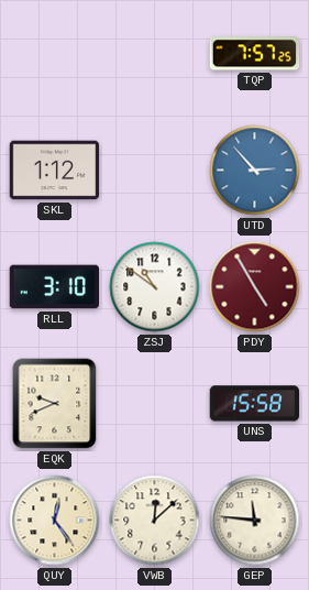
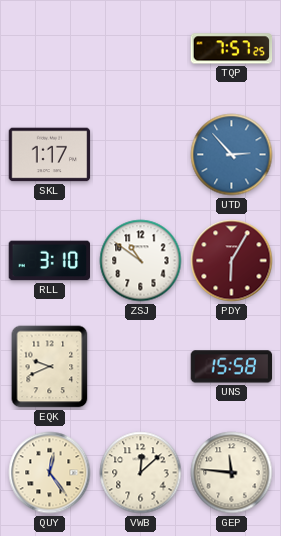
SKL: 1:12 -> 1:17
PDY: 4:55 -> 6:05
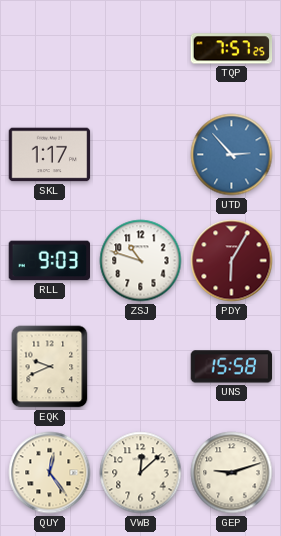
RLL: 3:10 -> 9:03
ZSJ: 10:51 -> 10:48
GEP: 11:46 -> 9:12
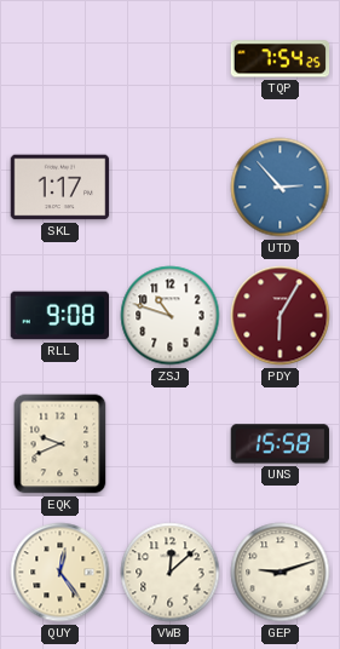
TQP: 7:57 -> 7:54
RLL: 9:03 -> 9:08
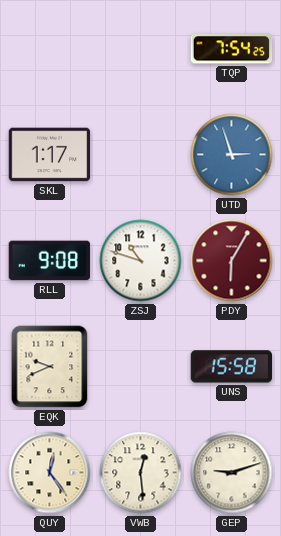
UTD: 2:53 -> 2:57
VWB: 12:08 -> 12:29
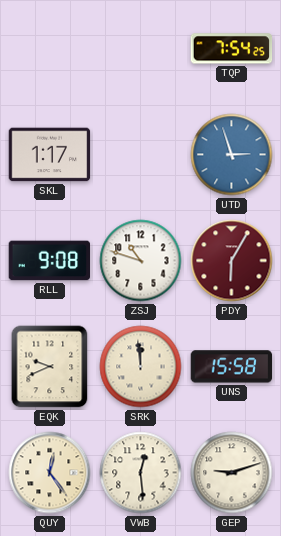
SRK: none -> 11:59
